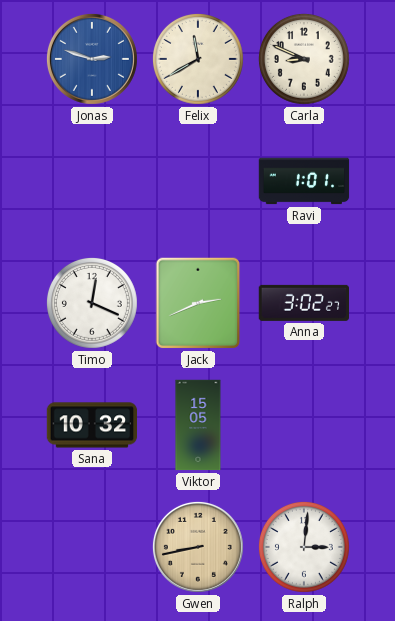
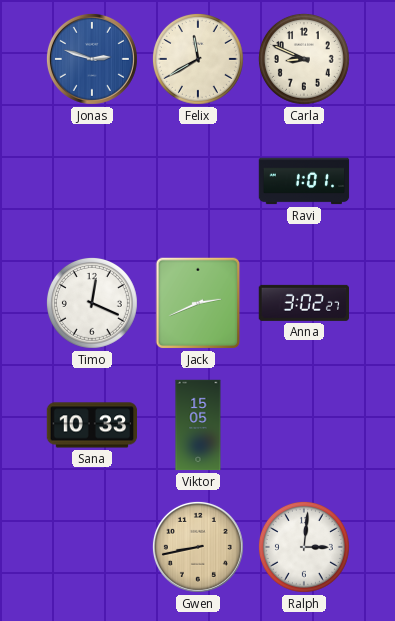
Sana: 10:32 -> 10:33
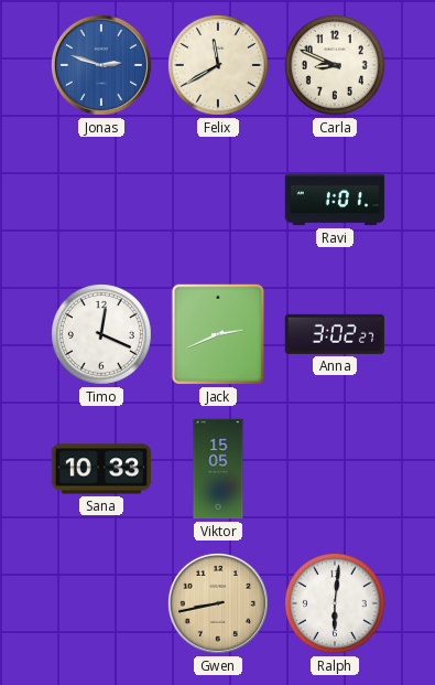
Ralph: 3:01 -> 6:01
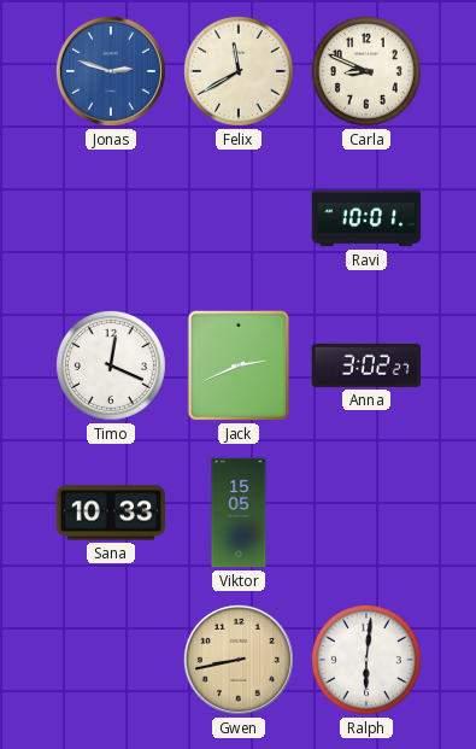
Ravi: 1:01 -> 10:01
